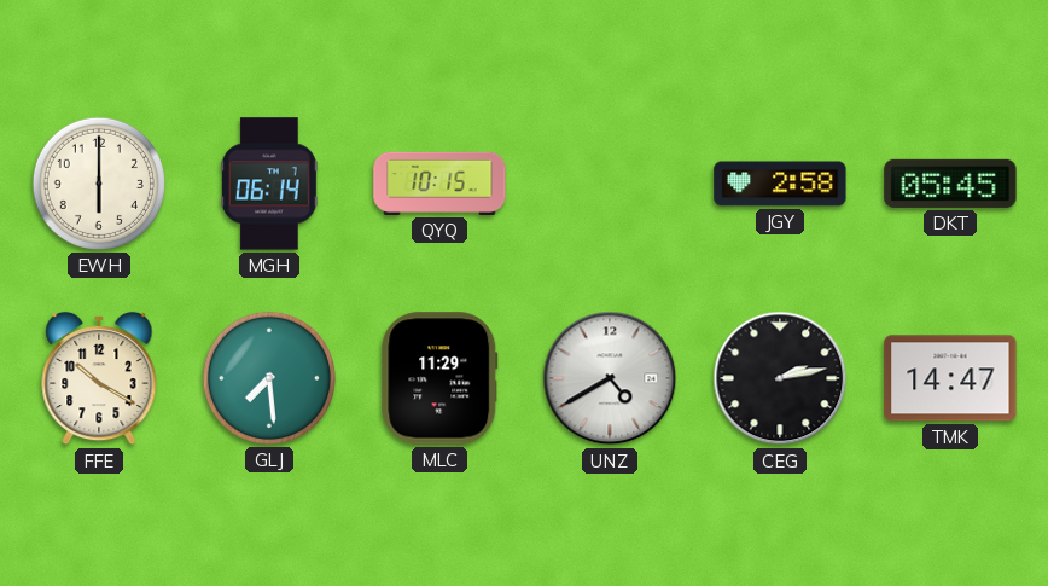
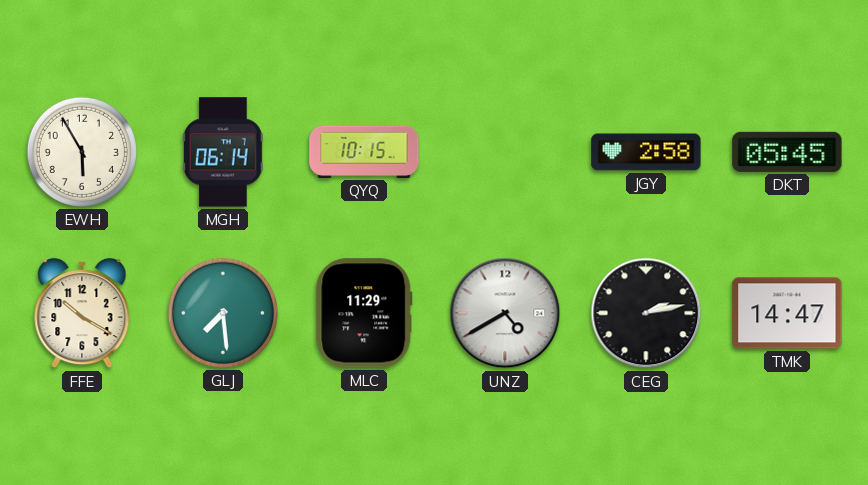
EWH: 6:00 -> 5:55
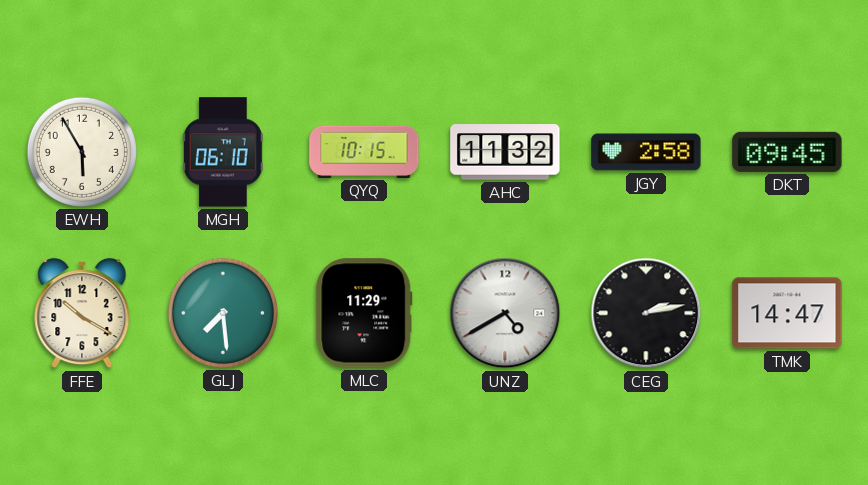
MGH: 06:14 -> 06:10
AHC: none -> 11:32
DKT: 05:45 -> 09:45
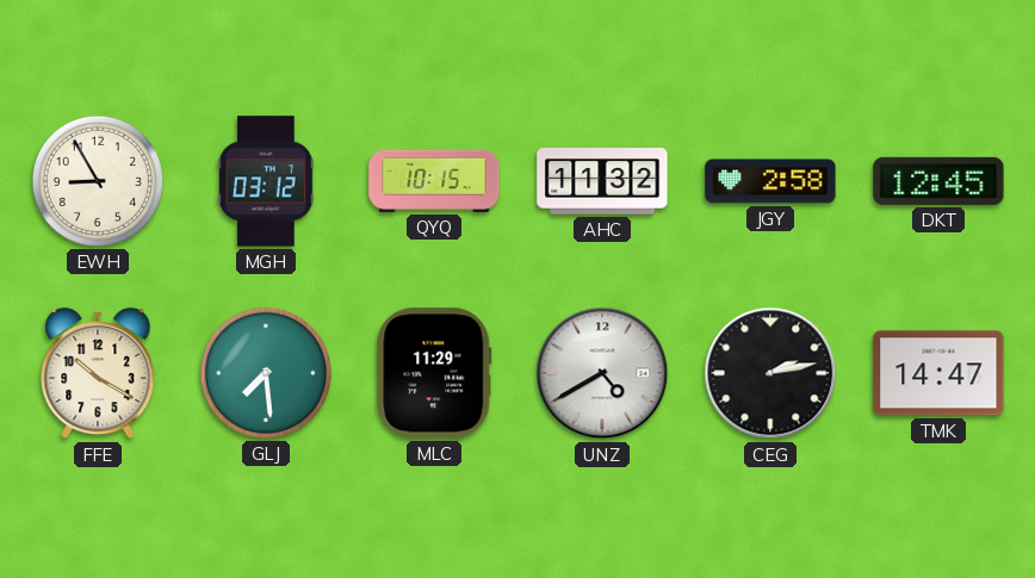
EWH: 5:55 -> 8:55
MGH: 06:10 -> 03:12
DKT: 09:45 -> 12:45
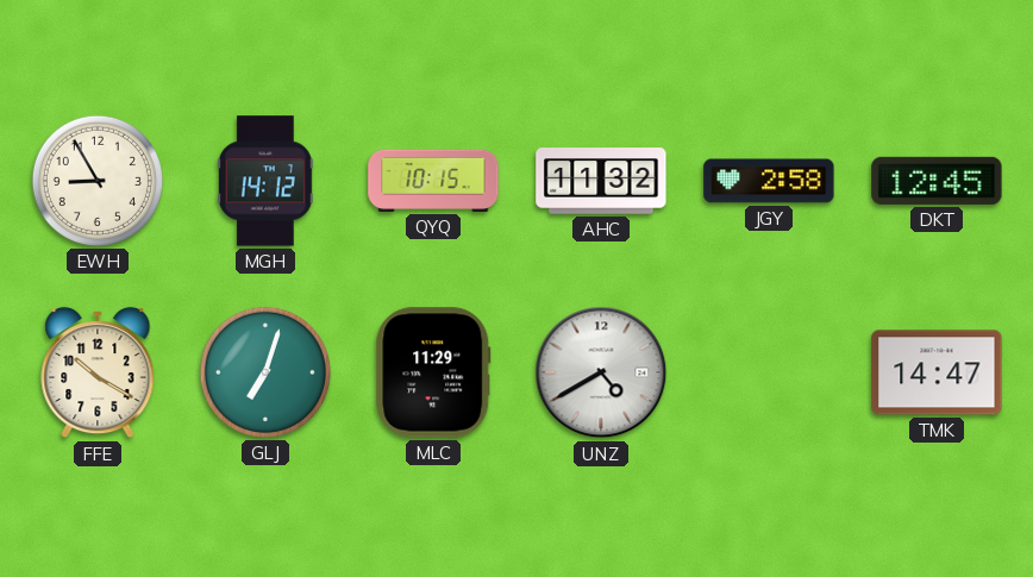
MGH: 03:12 -> 14:12
GLJ: 7:29 -> 7:03
CEG: 2:13 -> none
